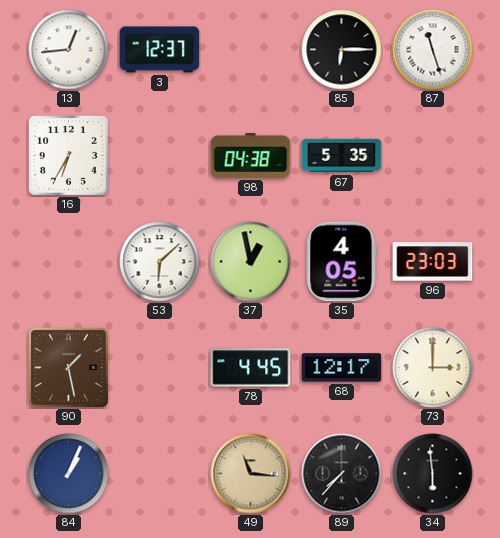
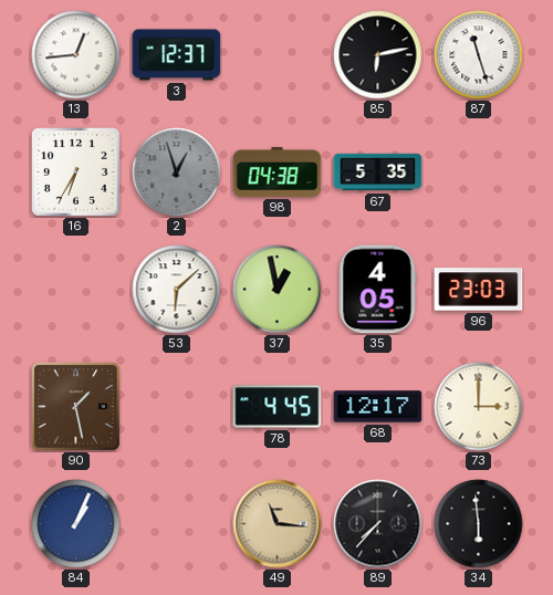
85: 6:15 -> 6:13
2: none -> 12:57
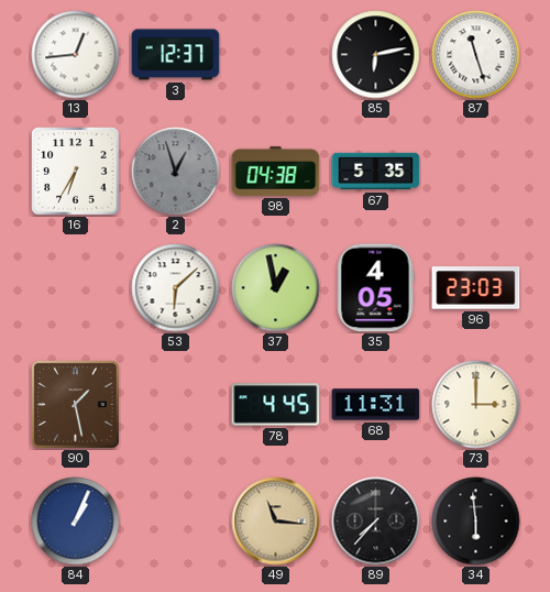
68: 12:17 -> 11:31
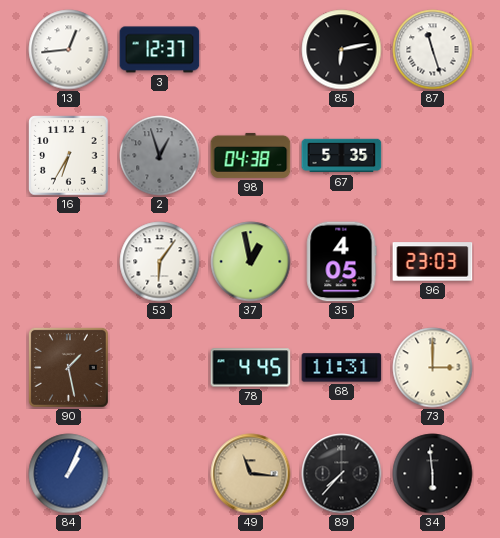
53: 6:08 -> 6:06
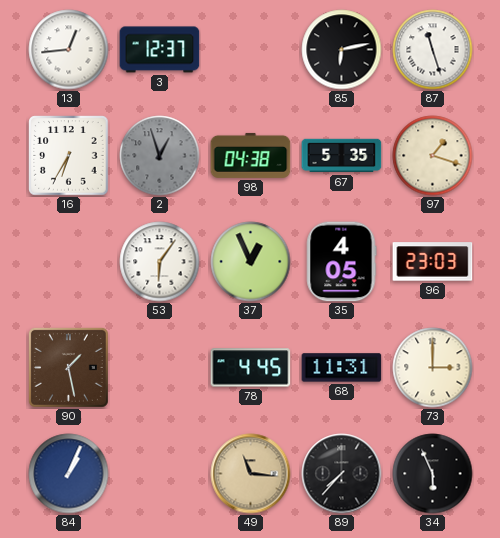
97: none -> 1:18
37: 12:58 -> 12:56
34: 5:59 -> 5:56
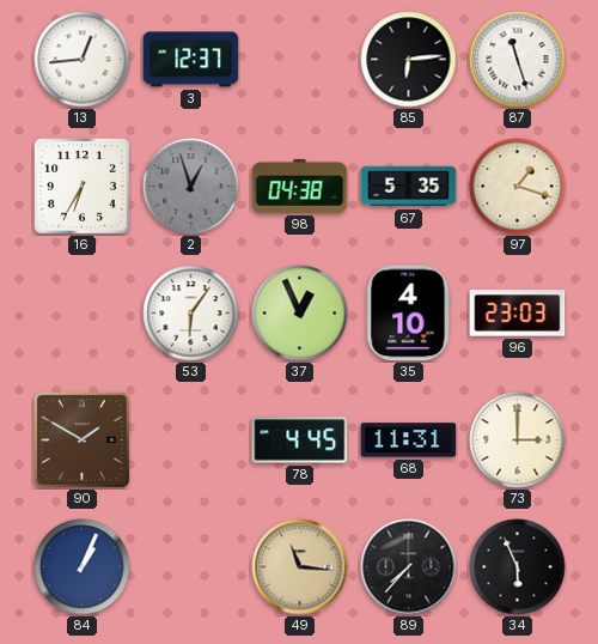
85: 6:13 -> 6:14
35: 4:05 -> 4:10
90: 1:28 -> 1:50
